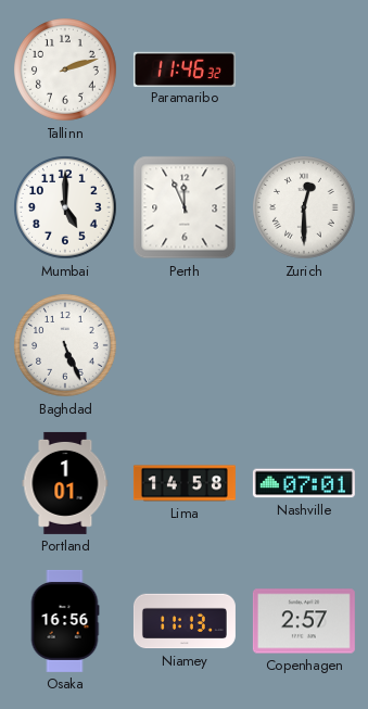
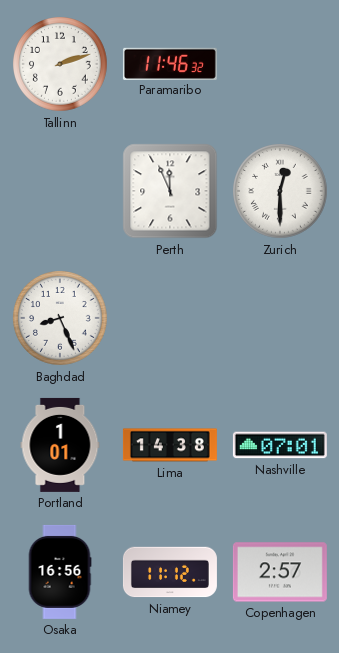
Mumbai: 5:00 -> none
Baghdad: 5:26 -> 8:26
Lima: 14:58 -> 14:38
Niamey: 11:13 -> 11:12
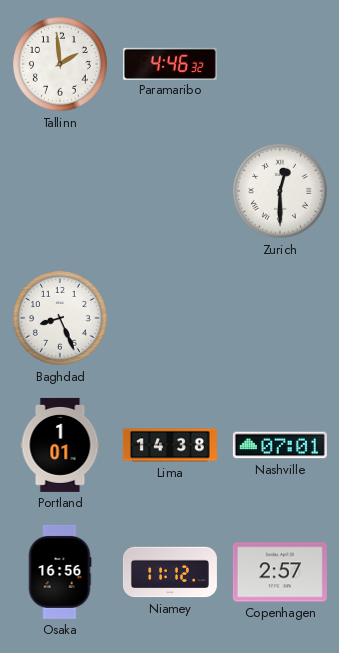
Tallinn: 2:12 -> 1:59
Paramaribo: 11:46 -> 4:46
Perth: 11:56 -> none
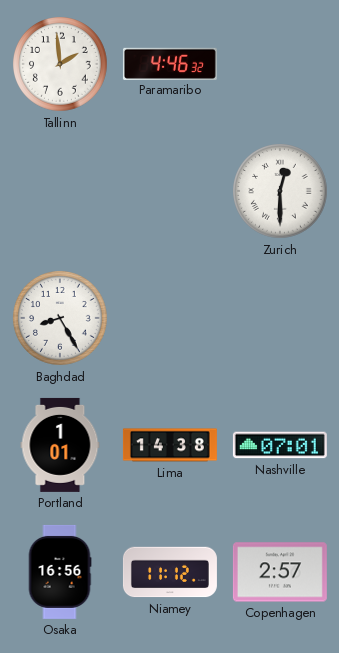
Baghdad: 8:26 -> 8:25
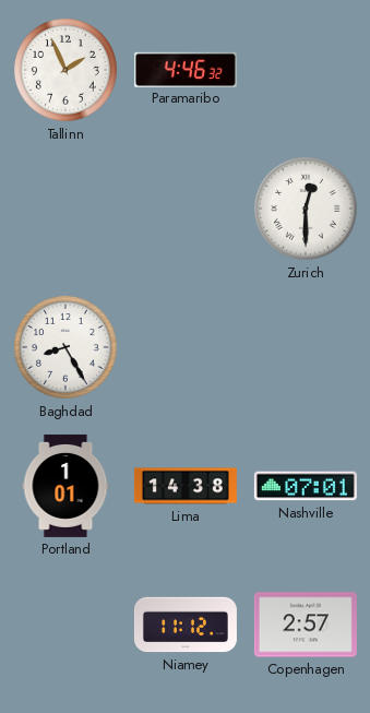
Tallinn: 1:59 -> 1:56
Osaka: 16:56 -> none
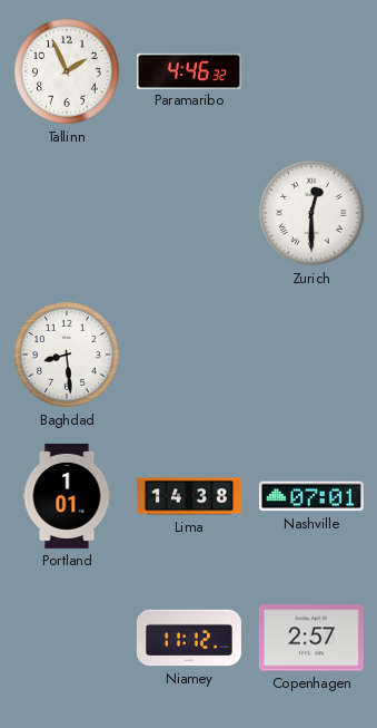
Baghdad: 8:25 -> 8:29
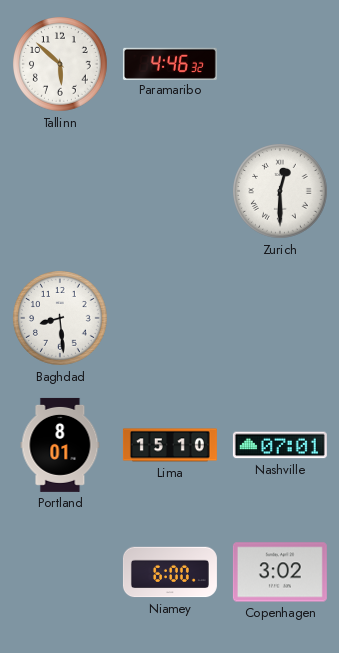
Tallinn: 1:56 -> 5:52
Portland: 1:01 -> 8:01
Lima: 14:38 -> 15:10
Niamey: 11:12 -> 6:00
Copenhagen: 2:57 -> 3:02
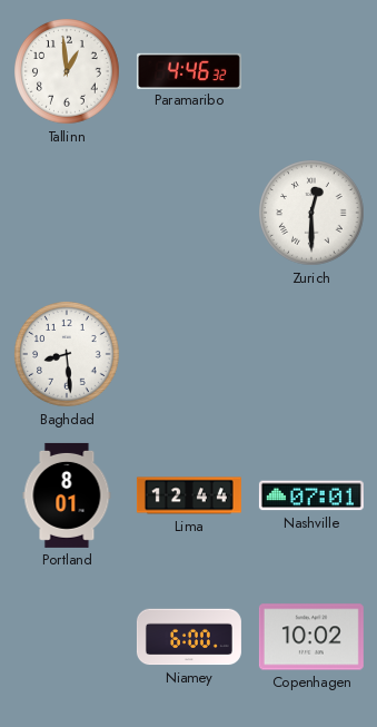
Tallinn: 5:52 -> 12:59
Lima: 15:10 -> 12:44
Copenhagen: 3:02 -> 10:02
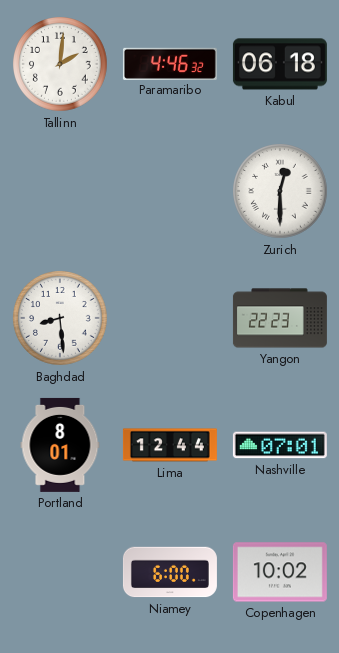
Tallinn: 12:59 -> 2:01
Kabul: none -> 06:18
Yangon: none -> 22:23
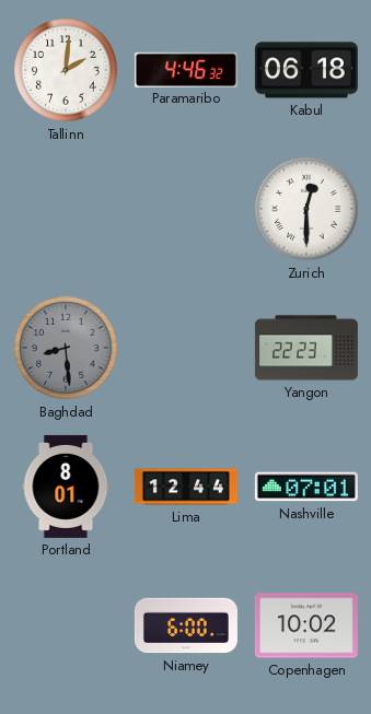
Baghdad dial: white -> grey
